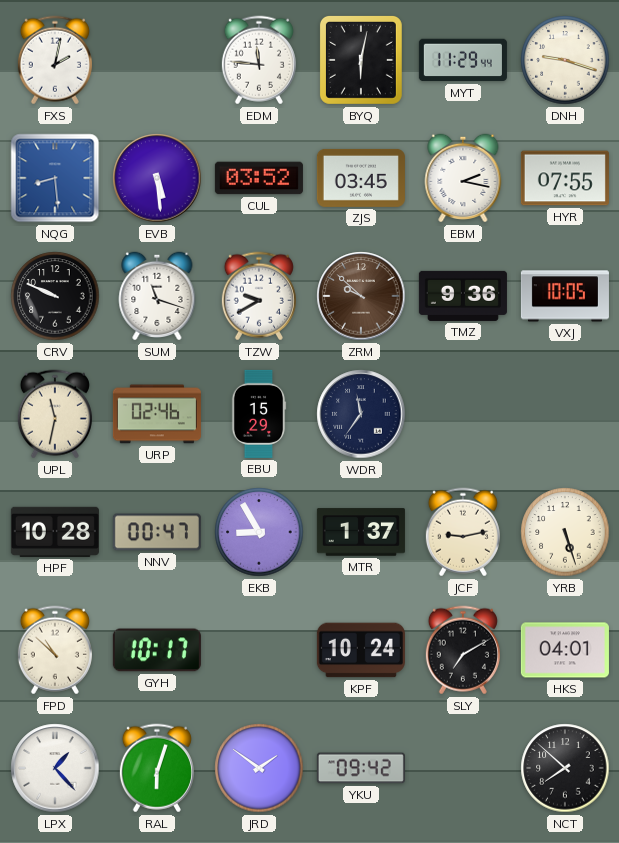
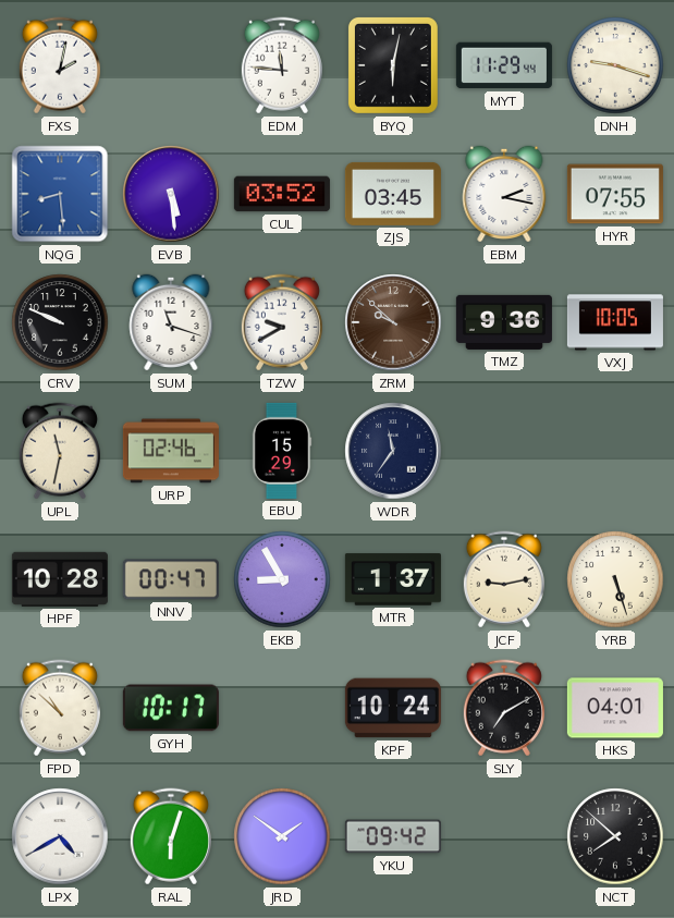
LPX: 1:23 -> 4:40
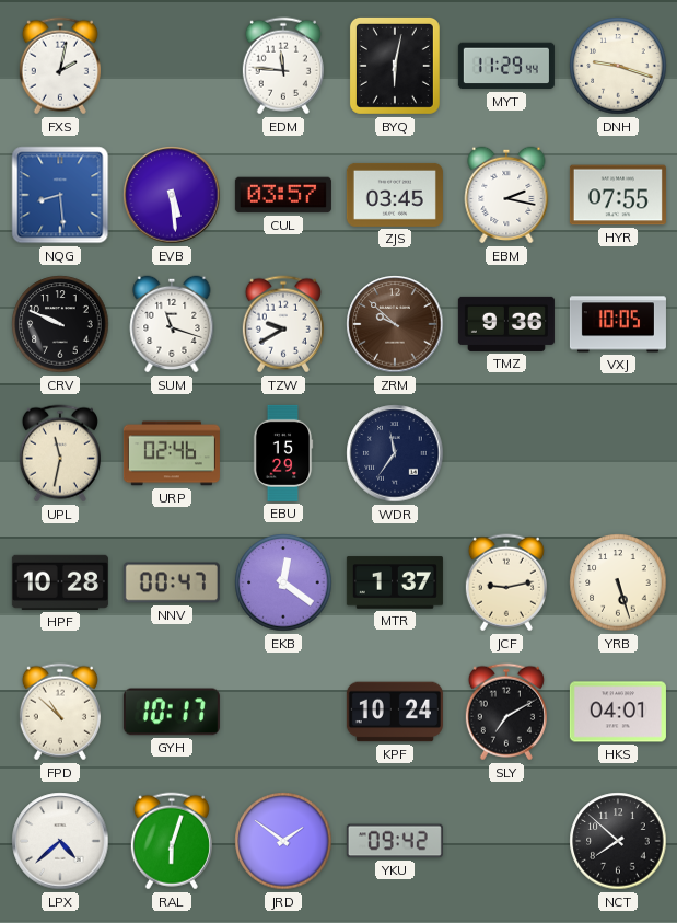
CUL: 03:52 -> 03:57
EKB: 8:55 -> 12:21
LPX: 4:40 -> 4:38
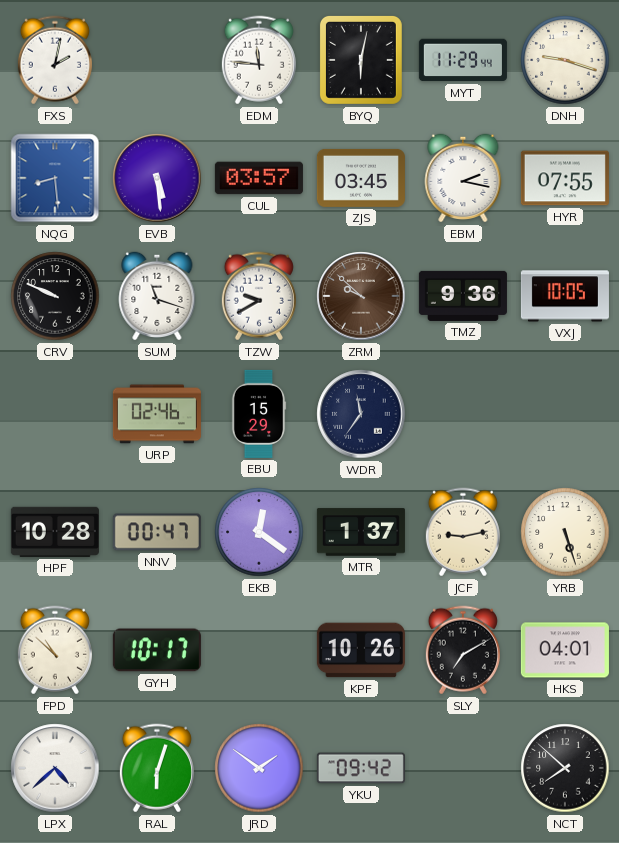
UPL: 11:32 -> none
KPF: 10:24 -> 10:26
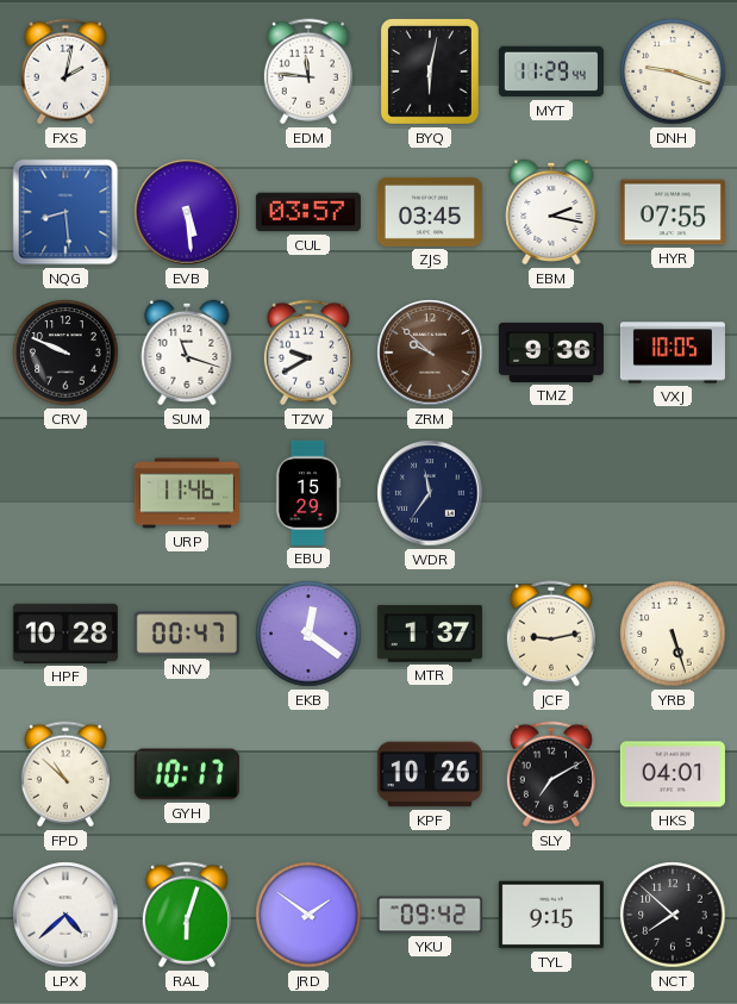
URP: 02:46 -> 11:46
TYL: none -> 9:15
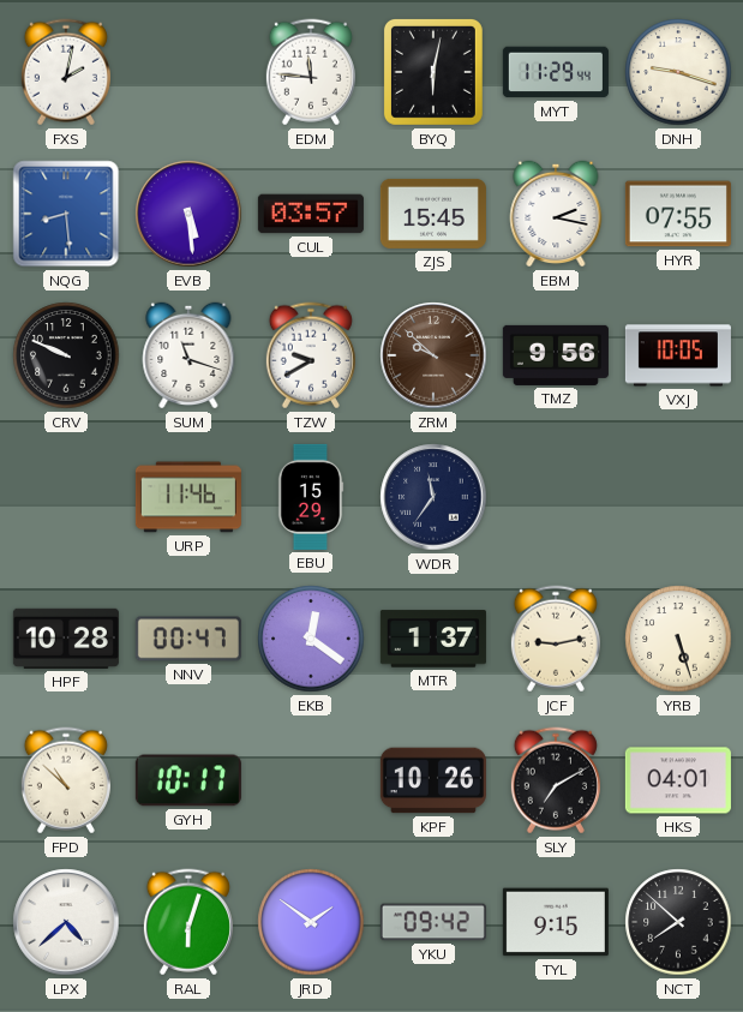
ZJS: 03:45 -> 15:45
TMZ: 9:36 -> 9:56
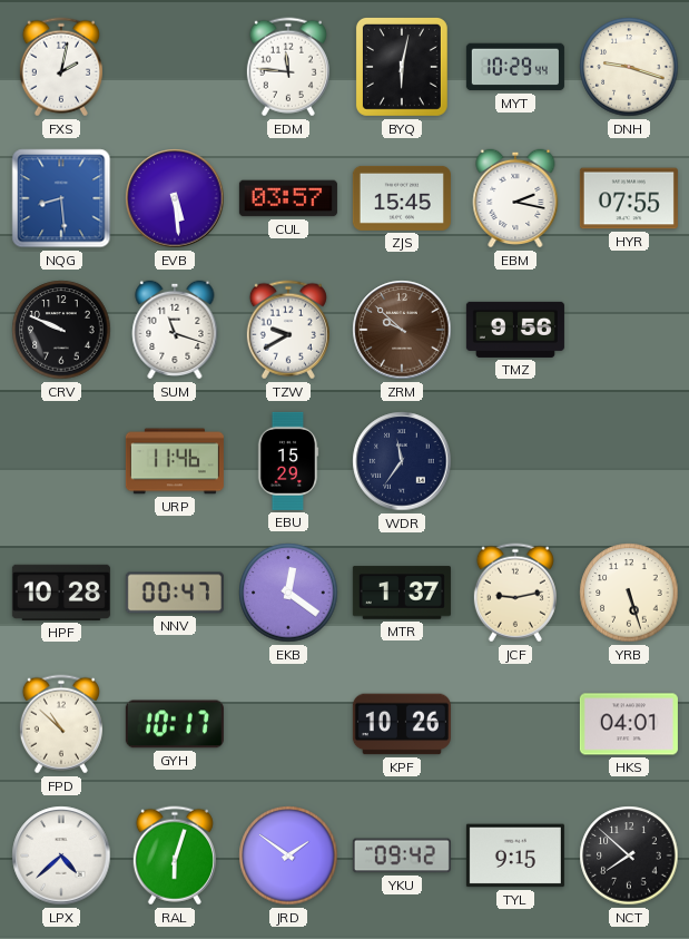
MYT: 11:29 -> 10:29
VXJ: 10:05 -> none
SLY: 7:10 -> none
